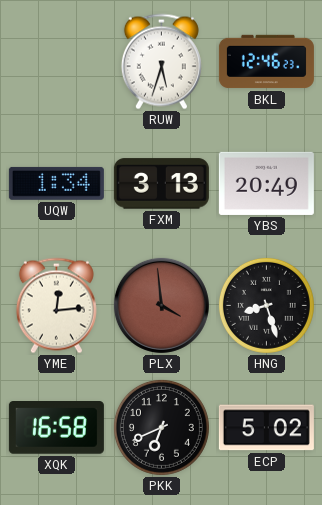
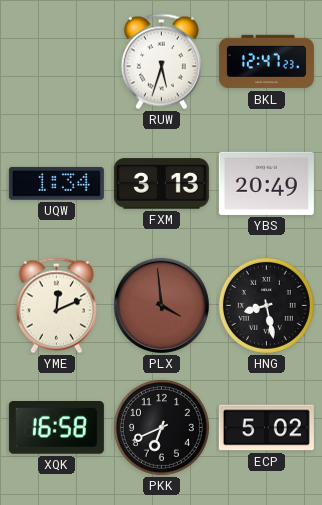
BKL: 12:46 -> 12:47
YME: 12:14 -> 12:11
HNG: 8:27 -> 8:28
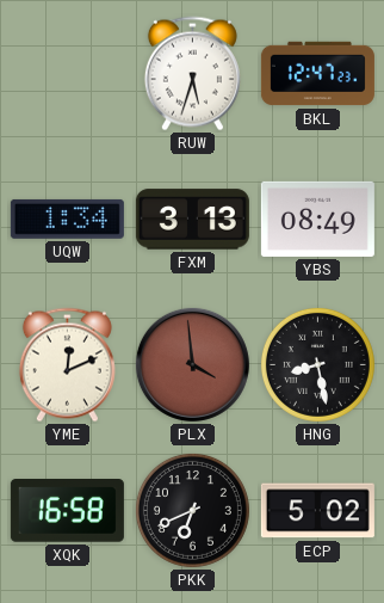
YBS: 20:49 -> 08:49
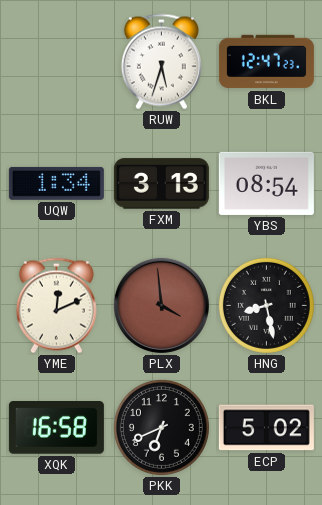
YBS: 08:49 -> 08:54
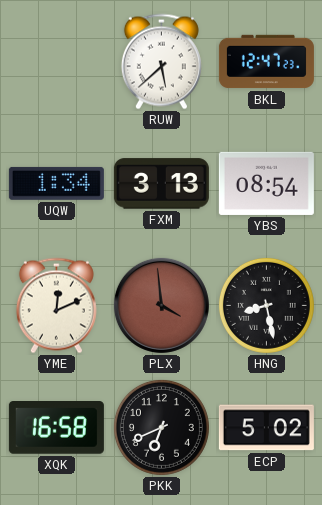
RUW: 5:33 -> 5:38
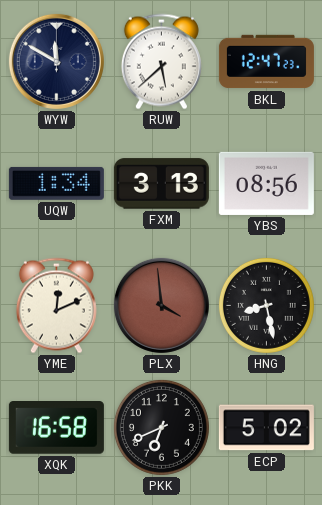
WYW: none -> 11:50
YBS: 08:54 -> 08:56
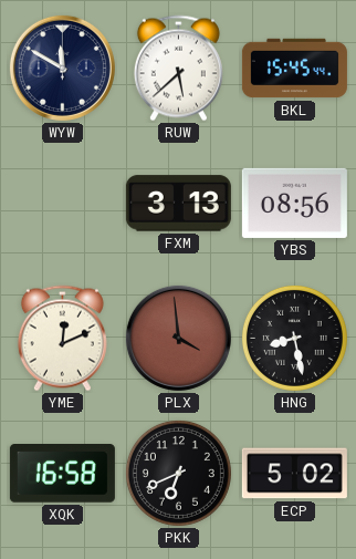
BKL: 12:47 -> 15:45
UQW: 1:34 -> none
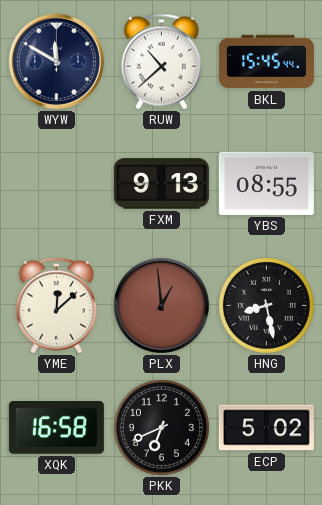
RUW: 5:38 -> 10:38
FXM: 3:13 -> 9:13
YBS: 08:56 -> 08:55
YME: 12:11 -> 12:08
PLX: 3:59 -> 12:59
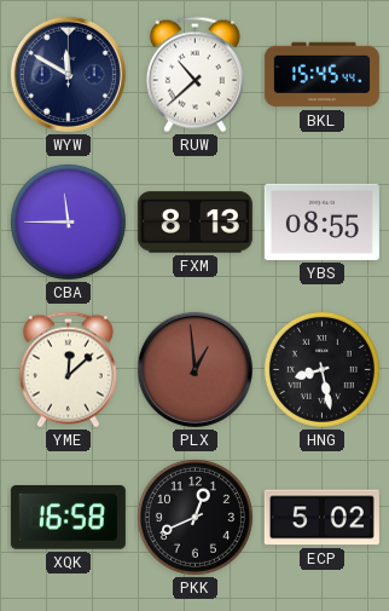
CBA: none -> 11:45
FXM: 9:13 -> 8:13
PKK: 6:41 -> 12:41
